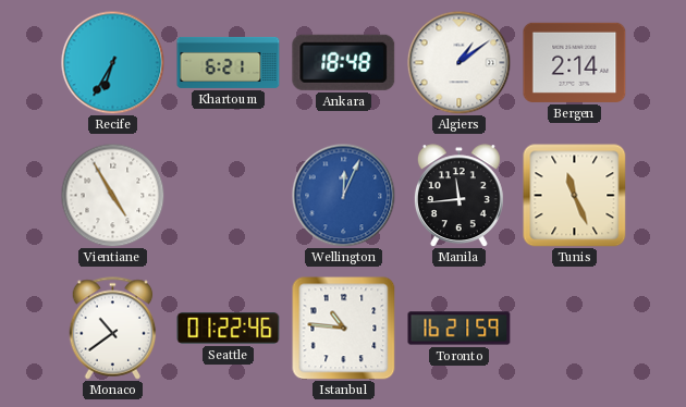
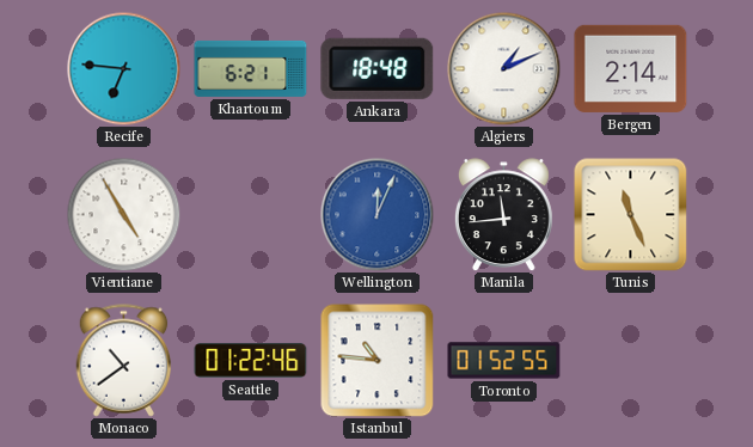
Recife: 6:35 -> 6:46
Algiers: 1:09 -> 1:11
Toronto: 16:21 -> 01:52
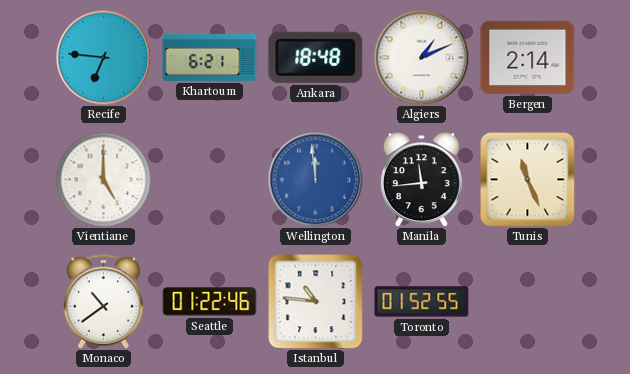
Vientiane: 4:55 -> 5:00
Wellington: 12:04 -> 11:59
